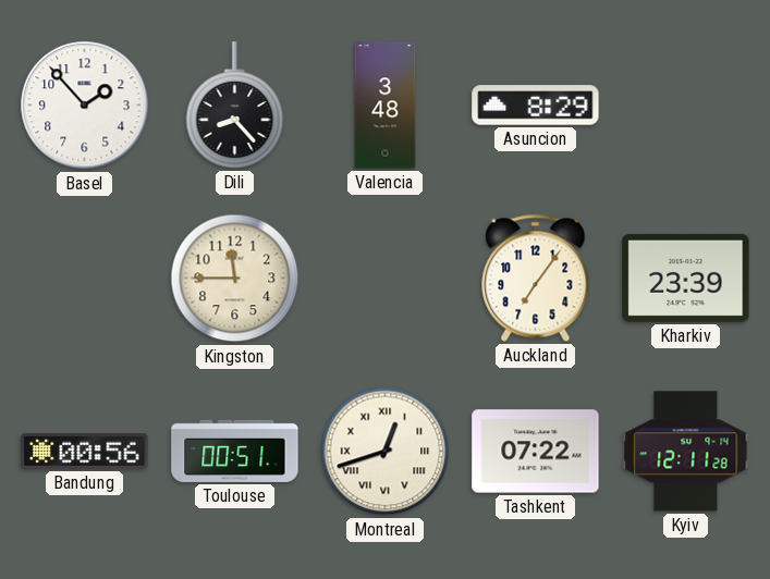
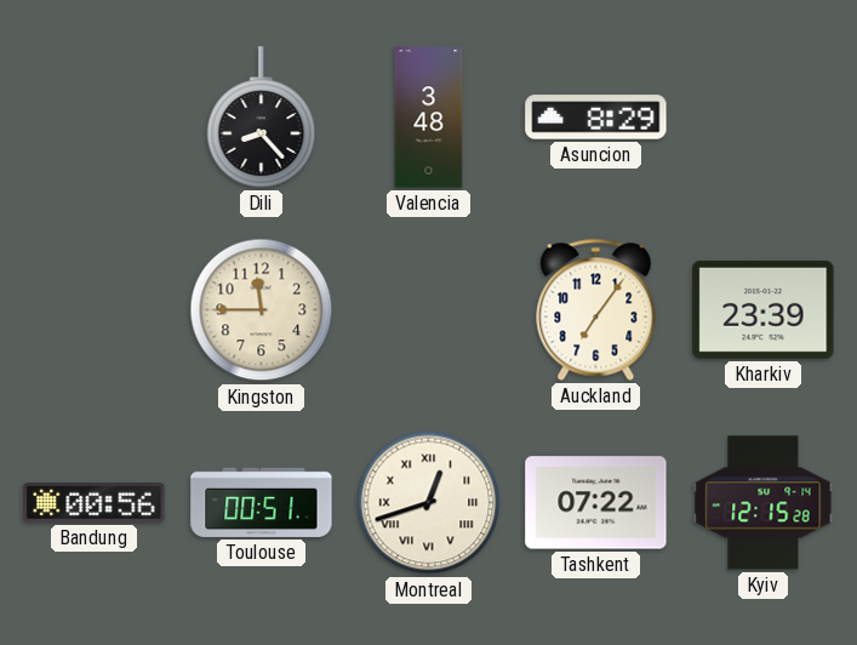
Basel: 1:53 -> none
Kyiv: 12:11 -> 12:15
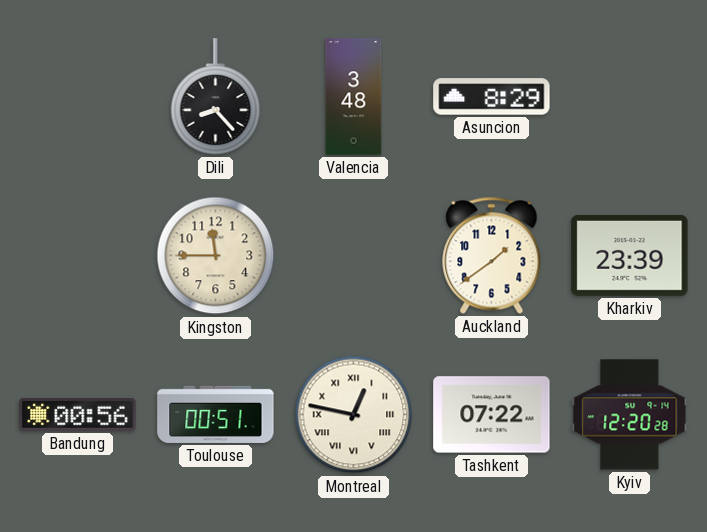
Auckland: 7:06 -> 1:39
Montreal: 12:42 -> 12:47
Kyiv: 12:15 -> 12:20
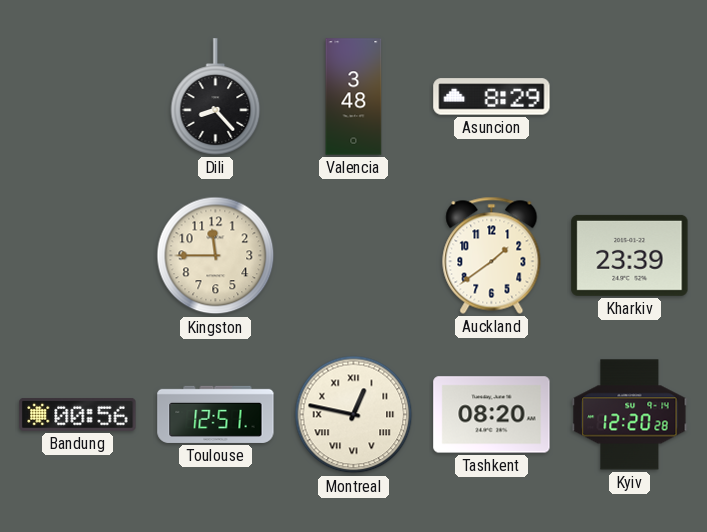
Toulouse: 00:51 -> 12:51
Tashkent: 07:22 -> 08:20
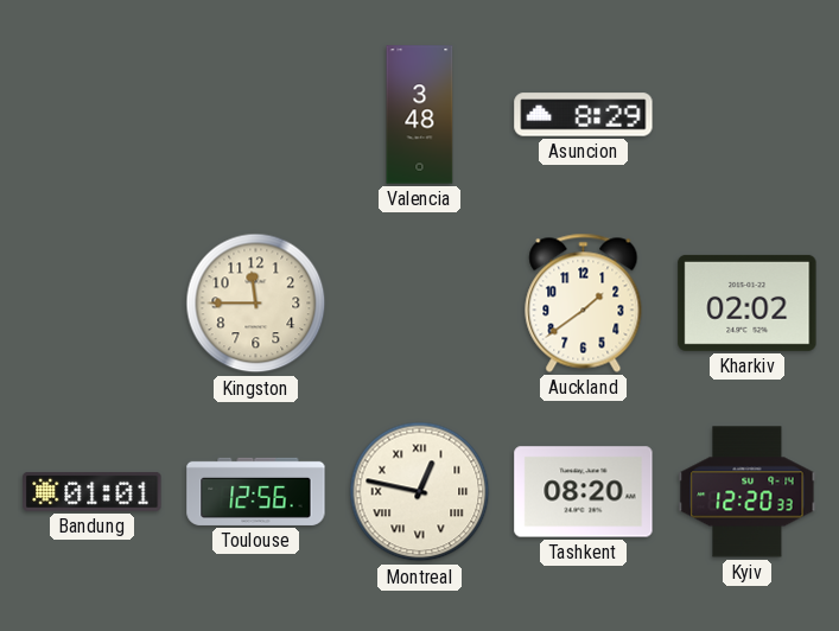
Dili: 8:23 -> none
Kharkiv: 23:39 -> 02:02
Bandung: 00:56 -> 01:01
Toulouse: 12:51 -> 12:56
Kyiv: 12:20:28 -> 12:20:33
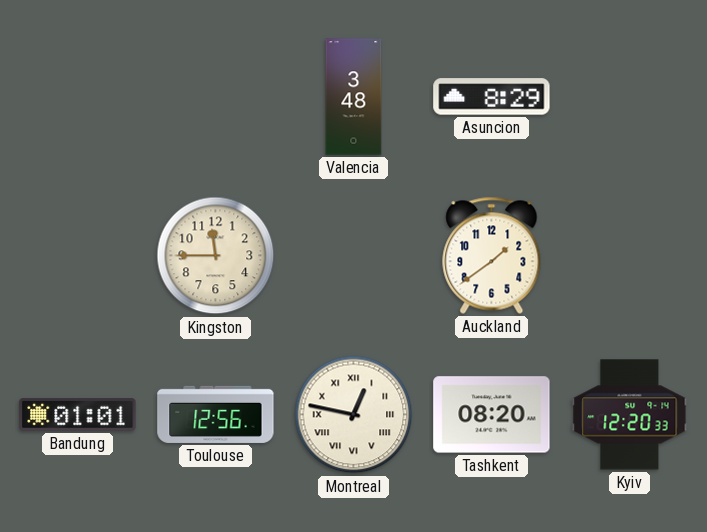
Kharkiv: 02:02 -> none
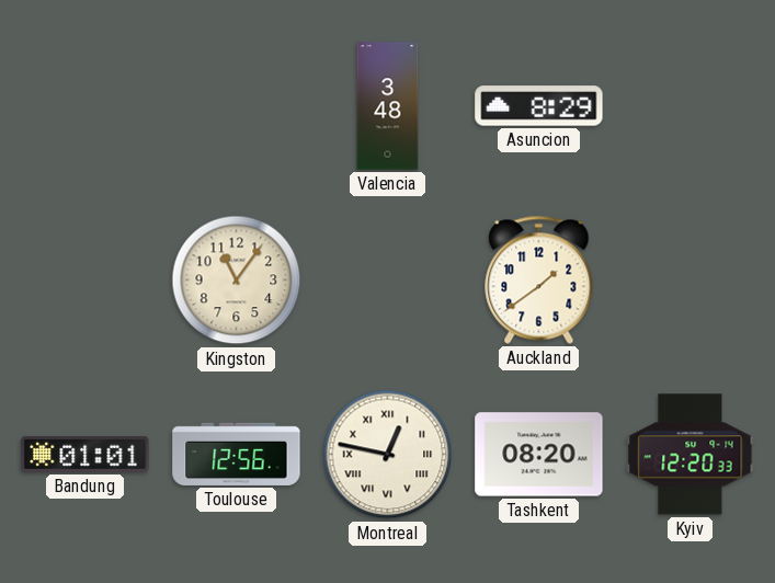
Kingston: 11:45 -> 11:06
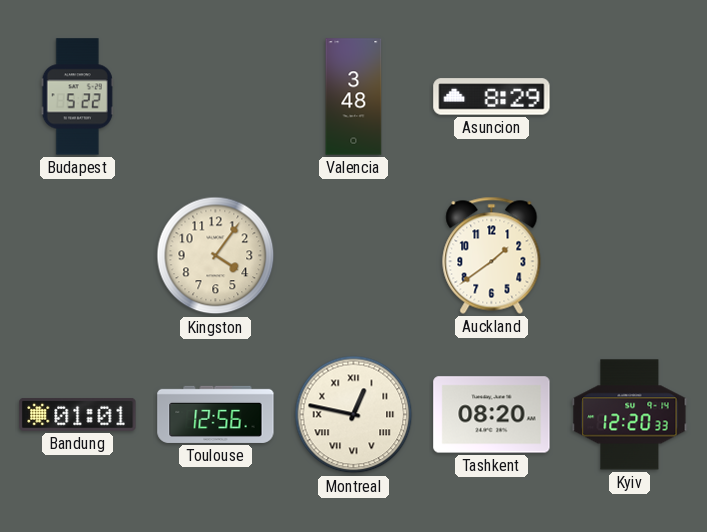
Budapest: none -> 5:22
Kingston: 11:06 -> 4:06
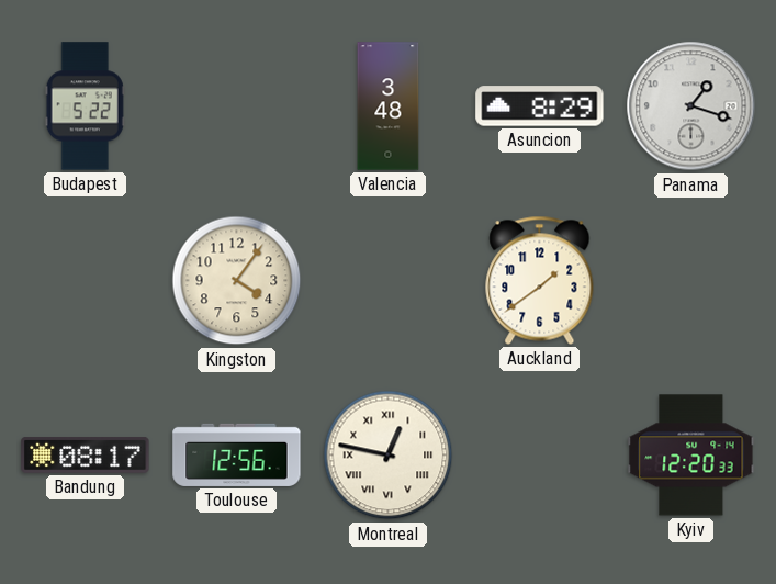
Panama: none -> 1:18
Bandung: 01:01 -> 08:17
Tashkent: 08:20 -> none
